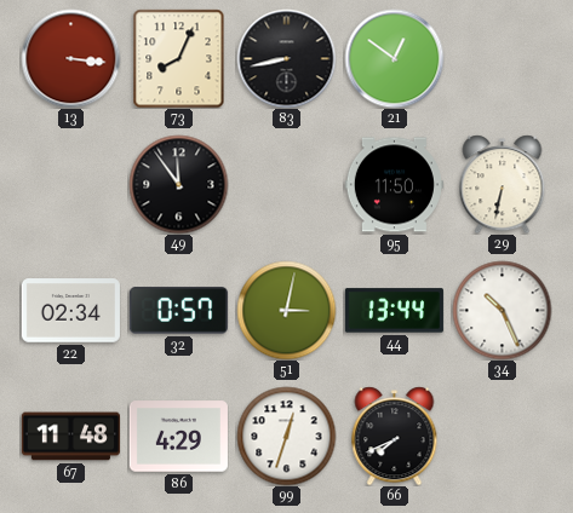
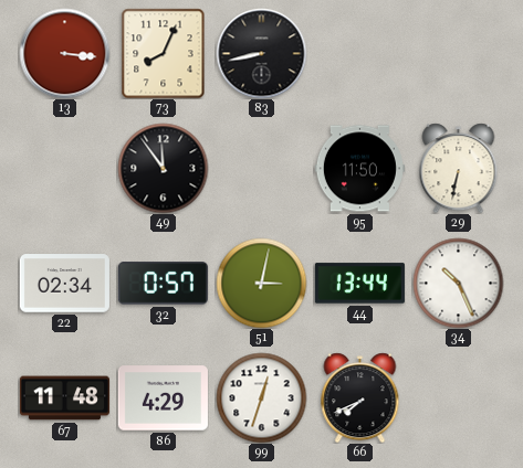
21: 12:51 -> none
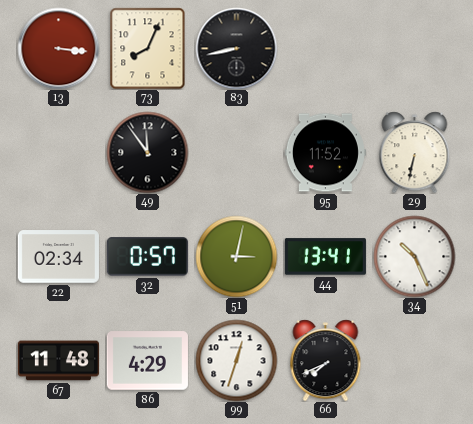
95: 11:50 -> 11:52
44: 13:44 -> 13:41
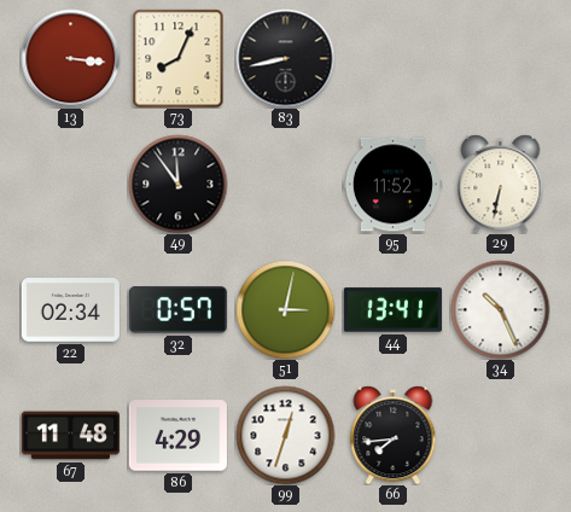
66: 7:41 -> 7:44
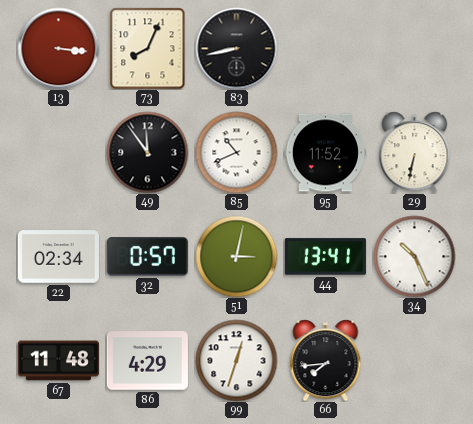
85: none -> 10:41
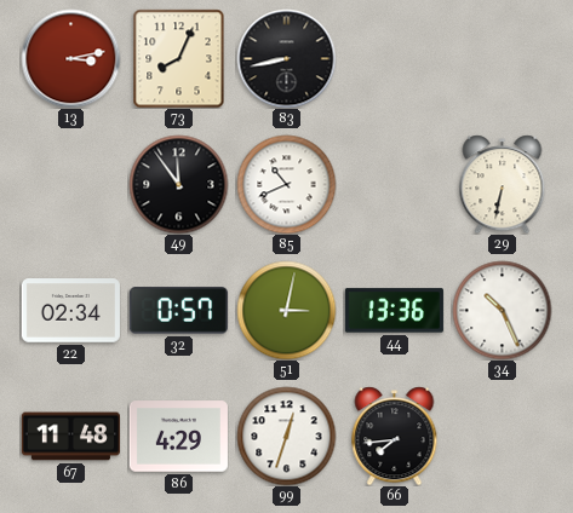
13: 3:16 -> 3:13
95: 11:52 -> none
44: 13:41 -> 13:36
